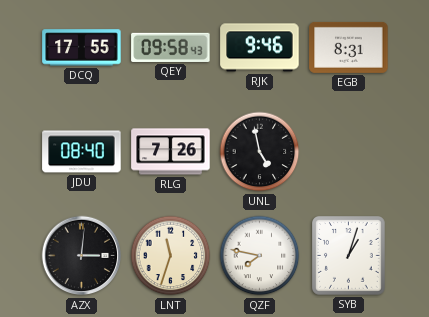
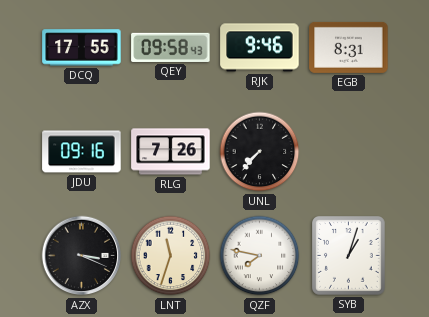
JDU: 08:40 -> 09:16
UNL: 4:58 -> 7:37
AZX: 3:01 -> 3:19
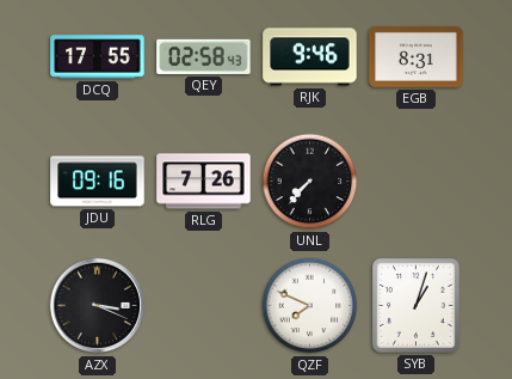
QEY: 09:58 -> 02:58
LNT: 11:33 -> none
QZF: 7:47 -> 7:49
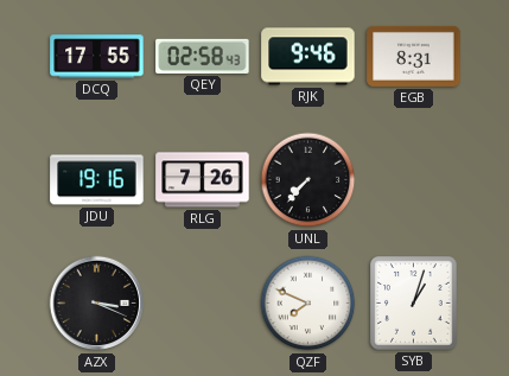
JDU: 09:16 -> 19:16
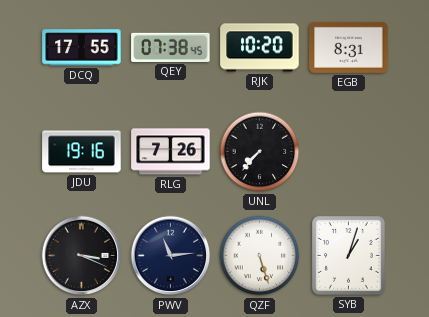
QEY: 02:58 -> 07:38
RJK: 9:46 -> 10:20
PWV: none -> 11:14
QZF: 7:49 -> 5:27
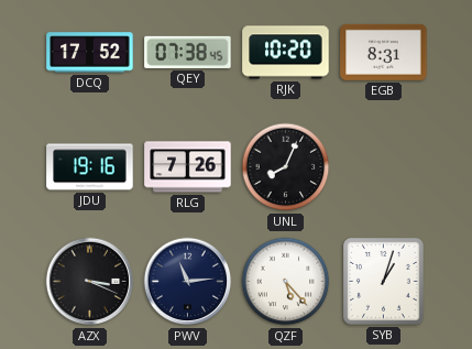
DCQ: 17:55 -> 17:52
UNL: 7:37 -> 8:04
QZF: 5:27 -> 5:23
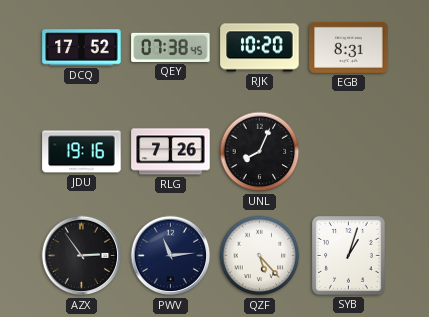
AZX: 3:19 -> 2:54
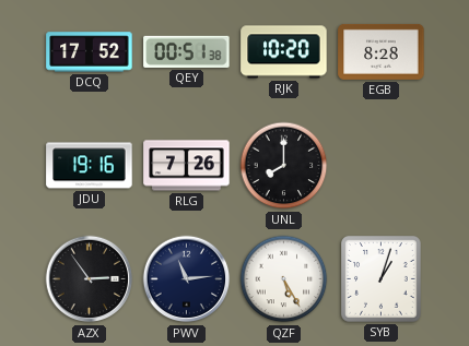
QEY: 07:38 -> 00:51
EGB: 8:31 -> 8:28
UNL: 8:04 -> 8:00
QZF: 5:23 -> 5:25
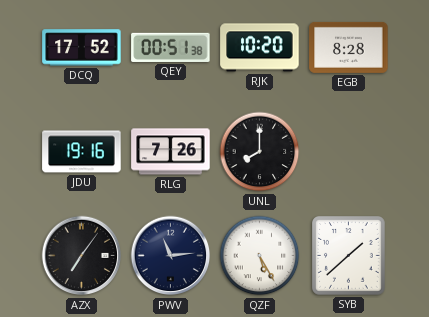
AZX: 2:54 -> 7:06
SYB: 1:03 -> 1:38
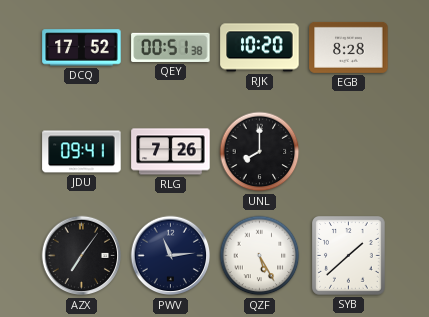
JDU: 19:16 -> 09:41
